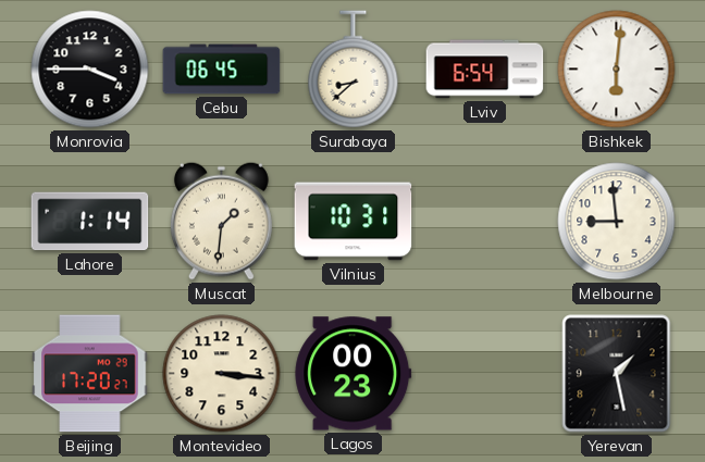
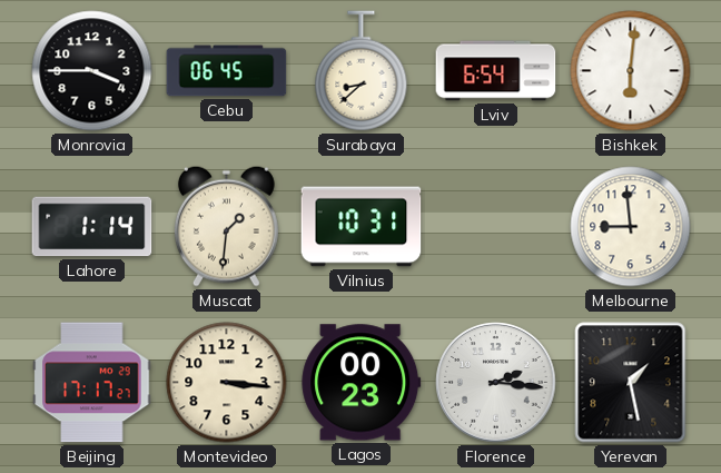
Beijing: 17:20 -> 17:17
Florence: none -> 2:16
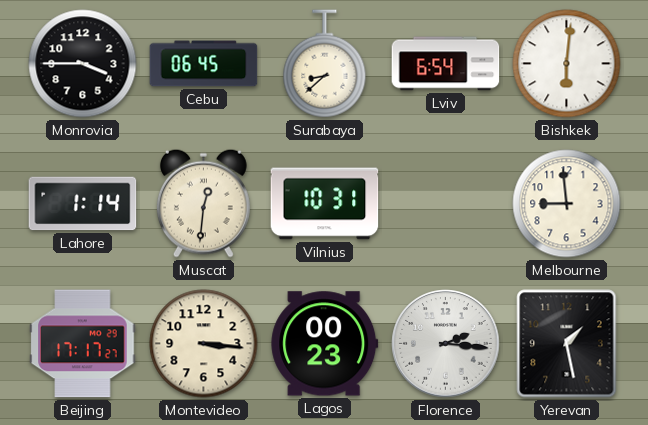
Muscat: 1:31 -> 12:31
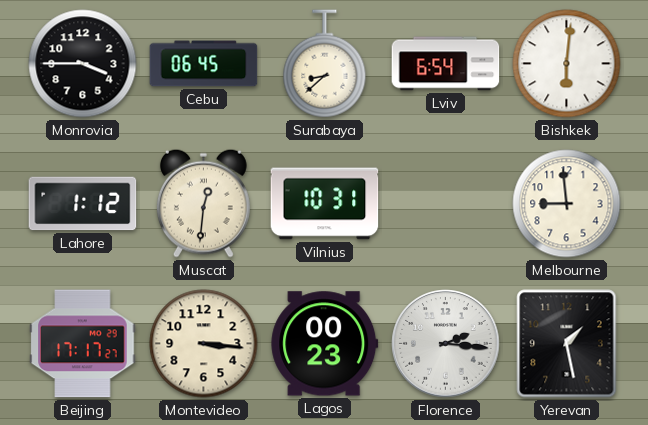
Lahore: 1:14 -> 1:12
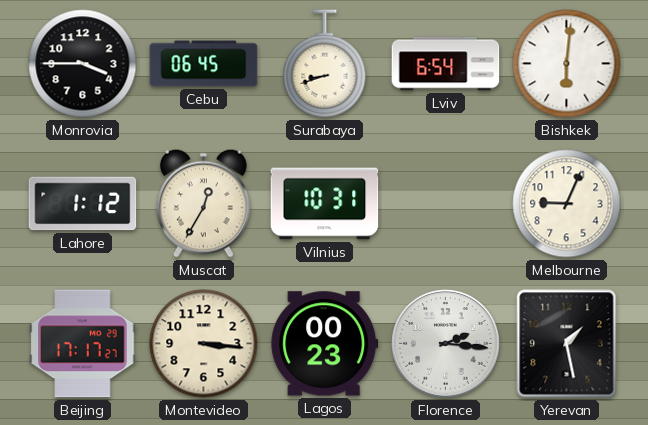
Surabaya: 8:38 -> 8:42
Muscat: 12:31 -> 12:35
Melbourne: 8:59 -> 9:04
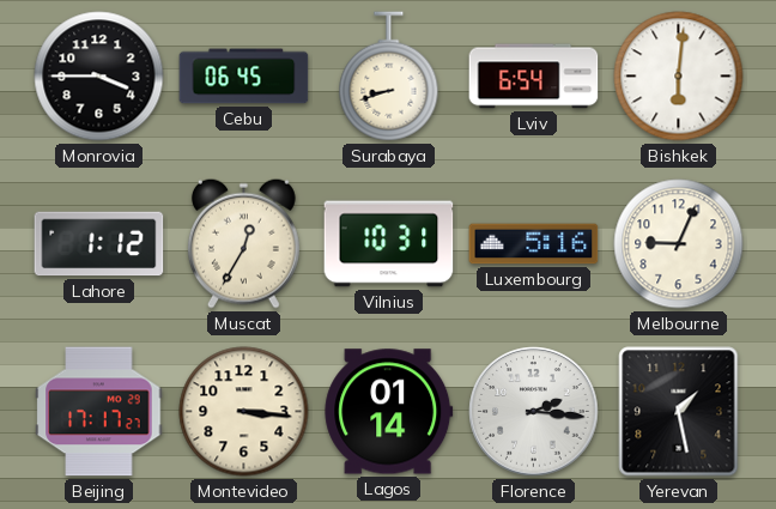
Luxembourg: none -> 5:16
Lagos: 00:23 -> 01:14
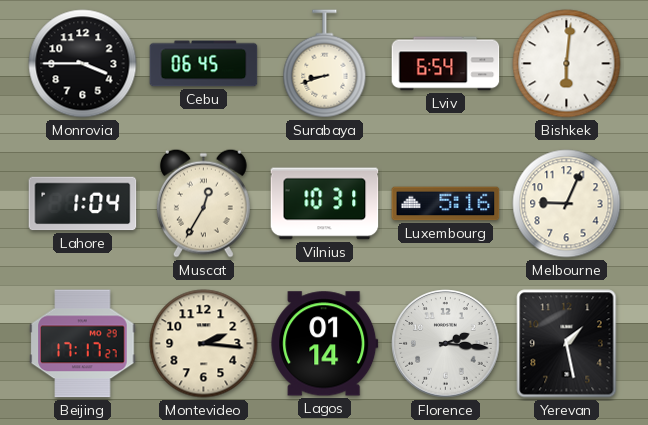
Lahore: 1:12 -> 1:04
Montevideo: 3:16 -> 2:16
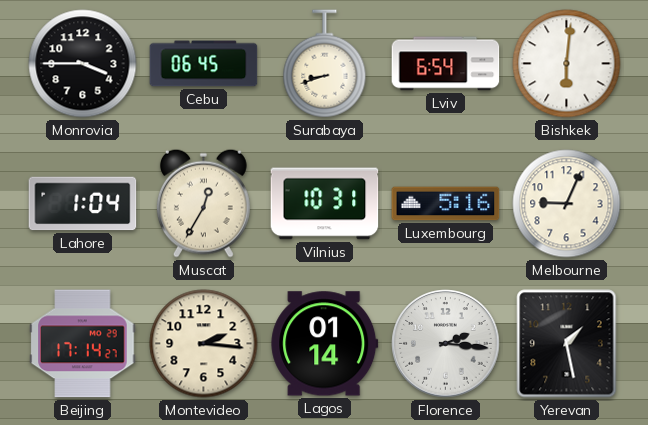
Beijing: 17:17 -> 17:14
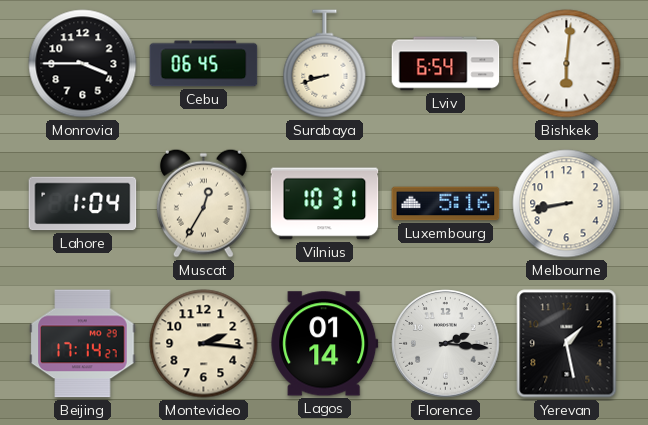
Melbourne: 9:04 -> 8:43
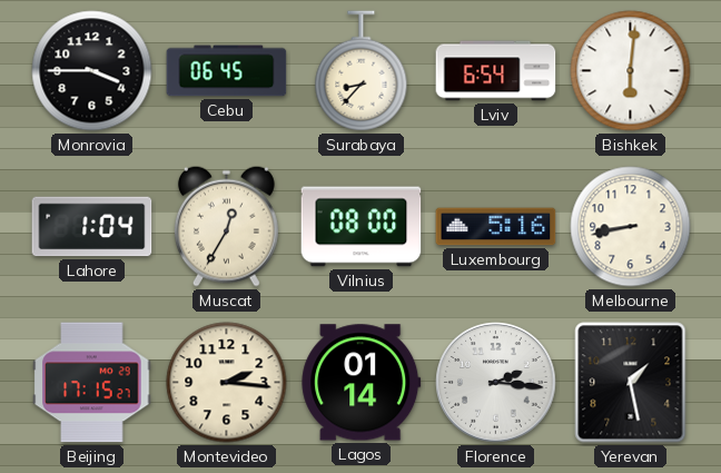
Surabaya: 8:42 -> 8:37
Vilnius: 10:31 -> 08:00
Beijing: 17:14 -> 17:15
